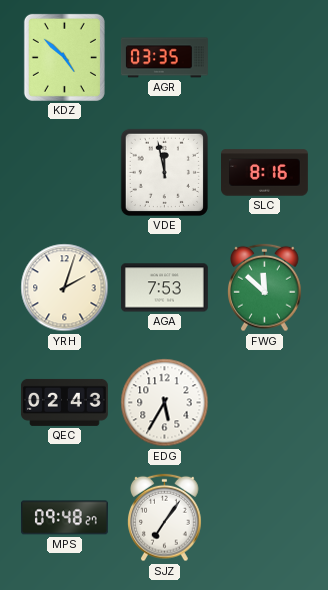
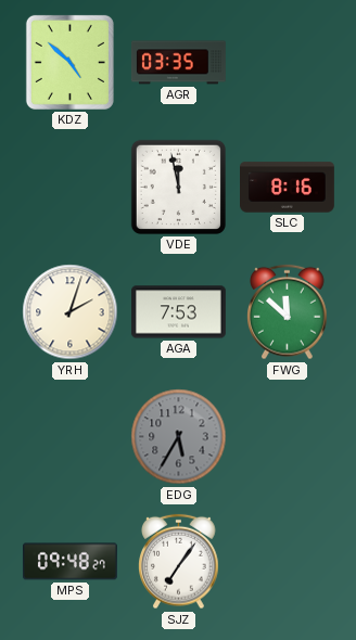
QEC: 02:43 -> none
EDG dial: white -> grey
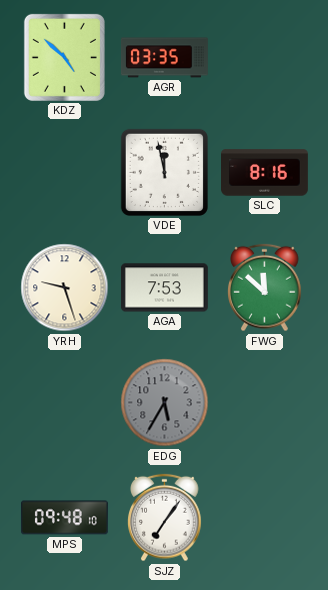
YRH: 2:03 -> 9:27
MPS: 09:48:27 -> 09:48:10
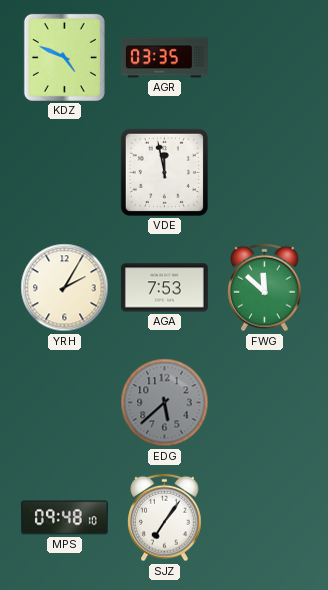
KDZ: 4:52 -> 4:49
SLC: 8:16 -> none
YRH: 9:27 -> 2:05
EDG: 5:35 -> 5:38
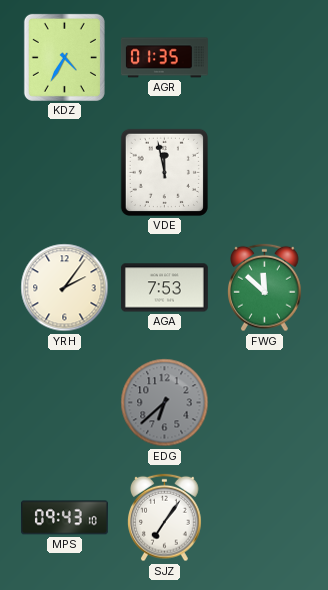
KDZ: 4:49 -> 4:35
AGR: 03:35 -> 01:35
YRH: 2:05 -> 2:06
EDG: 5:38 -> 6:38
MPS: 09:48 -> 09:43
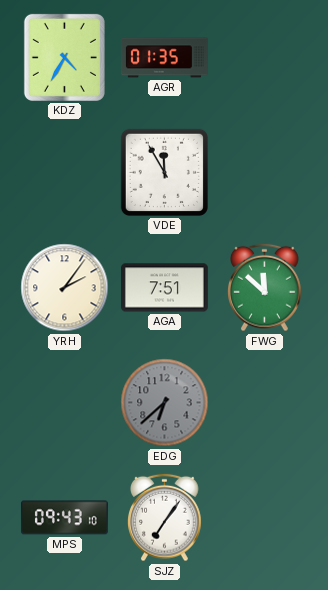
VDE: 11:58 -> 11:55
AGA: 7:53 -> 7:51
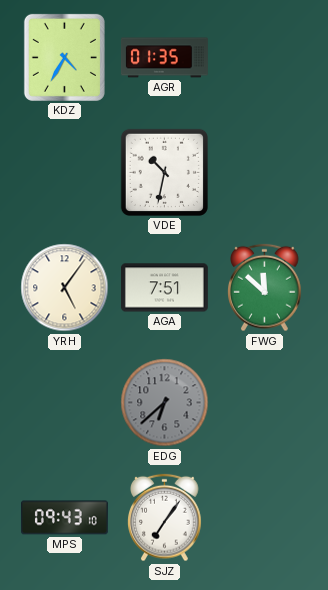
VDE: 11:55 -> 10:32
YRH: 2:06 -> 5:06
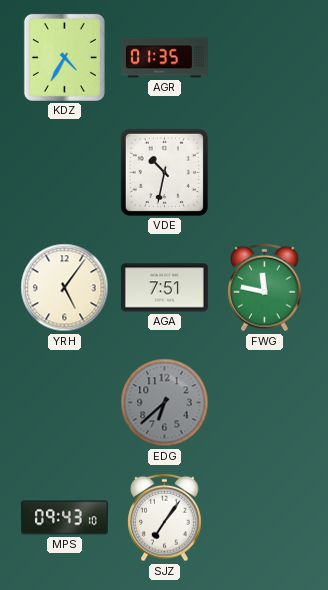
FWG: 11:52 -> 11:47
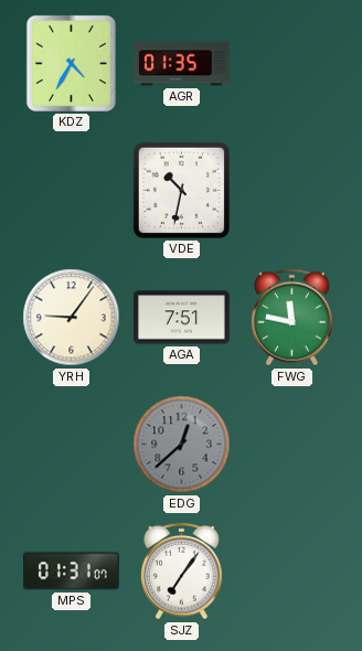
YRH: 5:06 -> 9:06
EDG: 6:38 -> 12:38
MPS: 09:43 -> 01:31
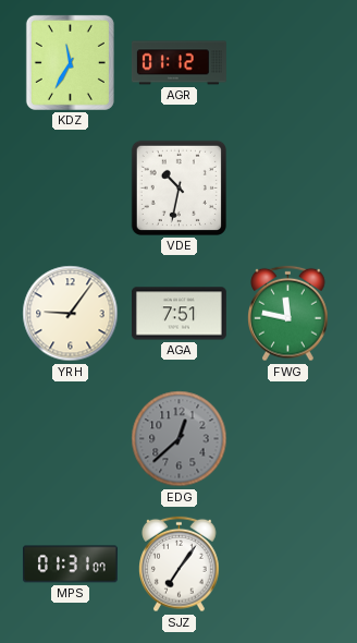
KDZ: 4:35 -> 11:35
AGR: 01:35 -> 01:12
